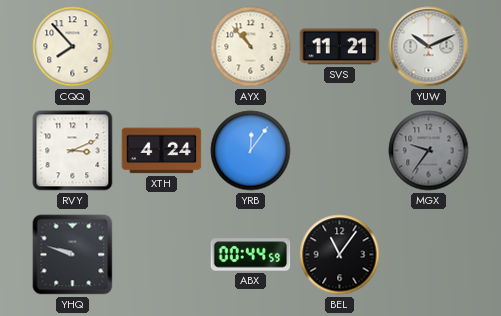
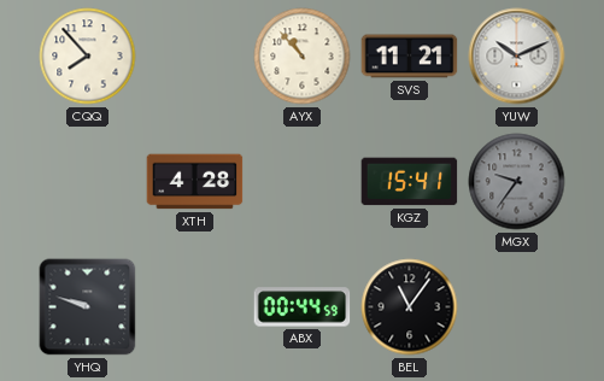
RVY: 3:11 -> none
XTH: 4:24 -> 4:28
YRB: 12:06 -> none
KGZ: none -> 15:41
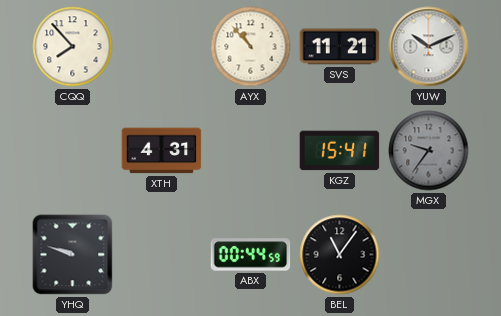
XTH: 4:28 -> 4:31
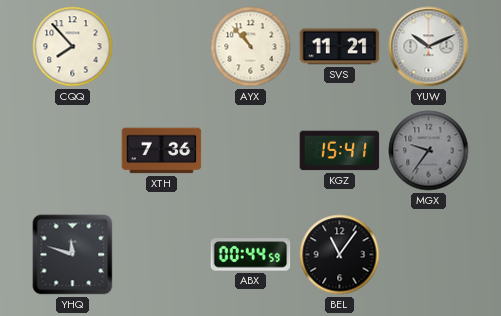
XTH: 4:31 -> 7:36
YHQ: 9:48 -> 11:48
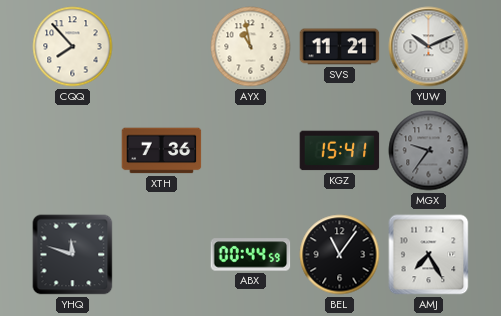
AYX: 10:53 -> 10:58
AMJ: none -> 7:25
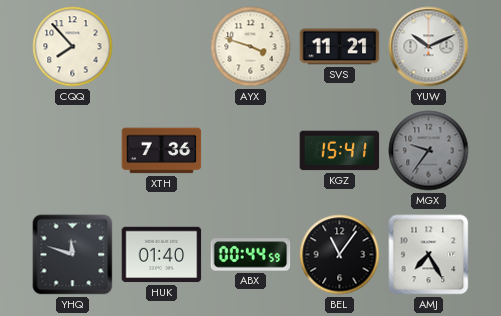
AYX: 10:58 -> 3:48
HUK: none -> 01:40
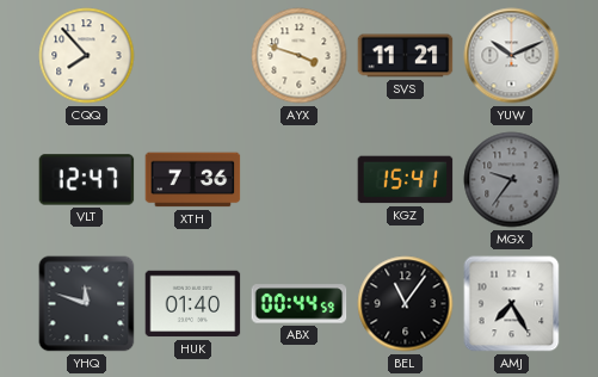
VLT: none -> 12:47
